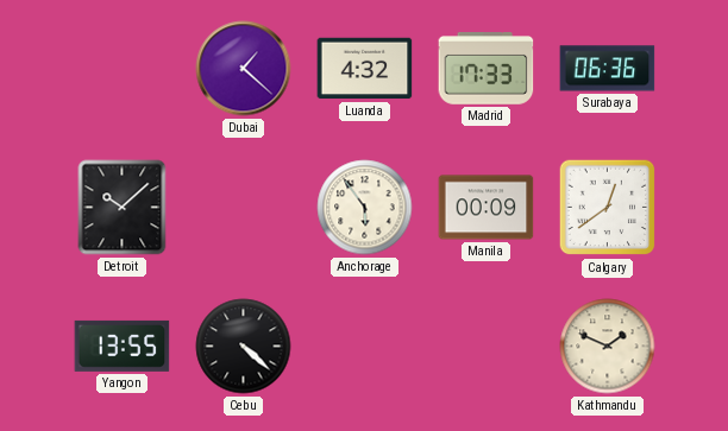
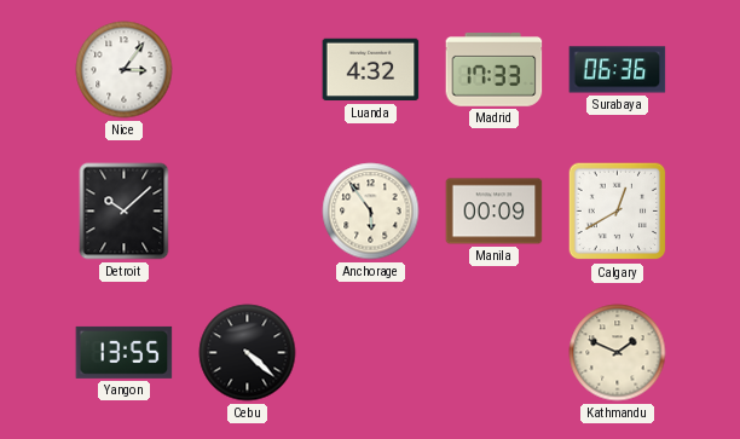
Nice: none -> 3:06
Dubai: 1:22 -> none
Calgary: 12:39 -> 12:40
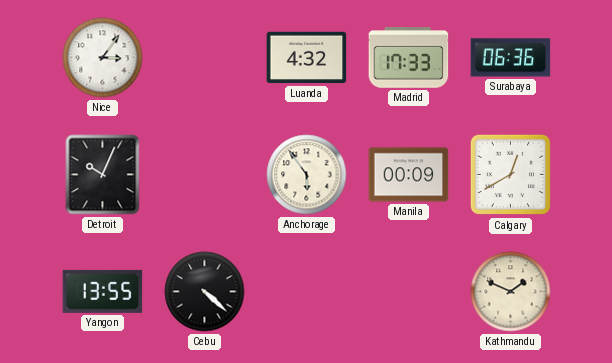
Detroit: 10:08 -> 10:04
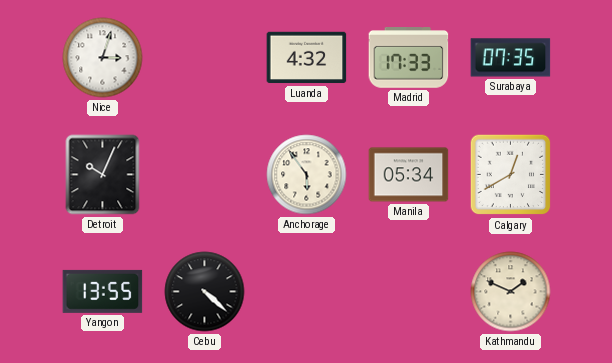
Nice: 3:06 -> 3:03
Surabaya: 06:36 -> 07:35
Manila: 00:09 -> 05:34
